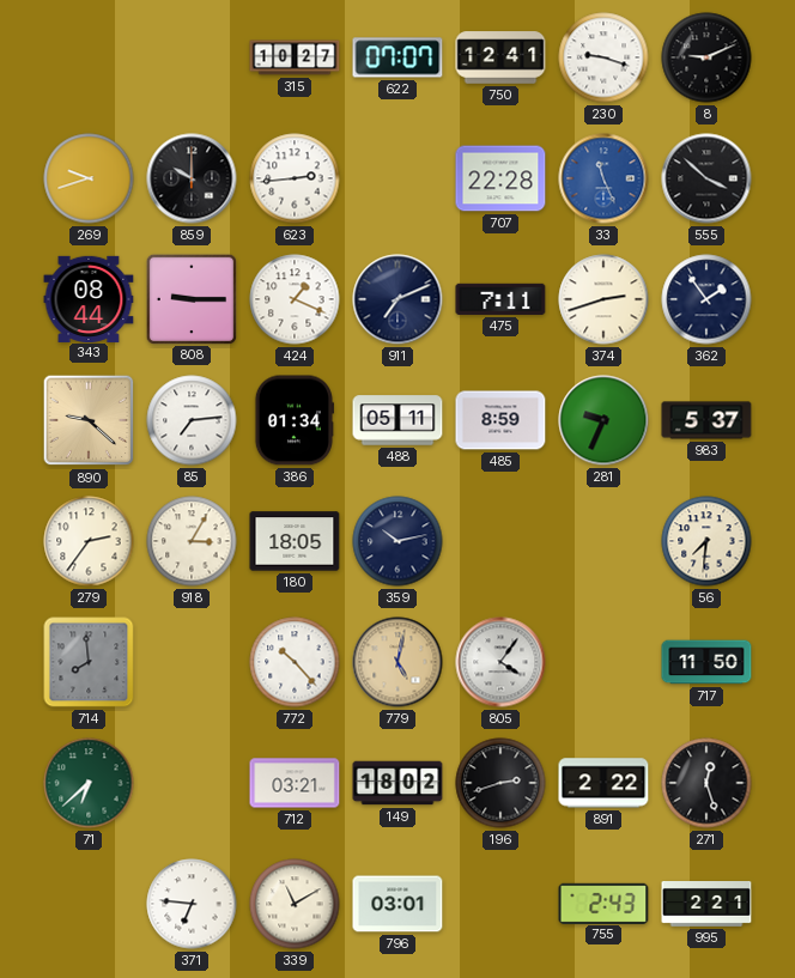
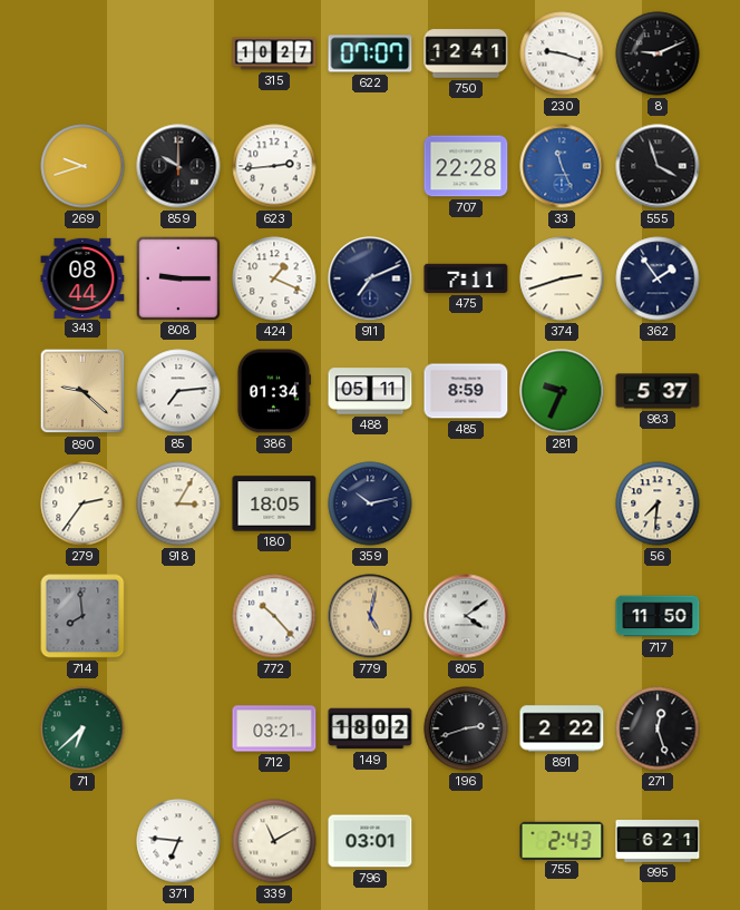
555: 3:52 -> 3:57
805: 4:06 -> 4:09
995: 2:21 -> 6:21
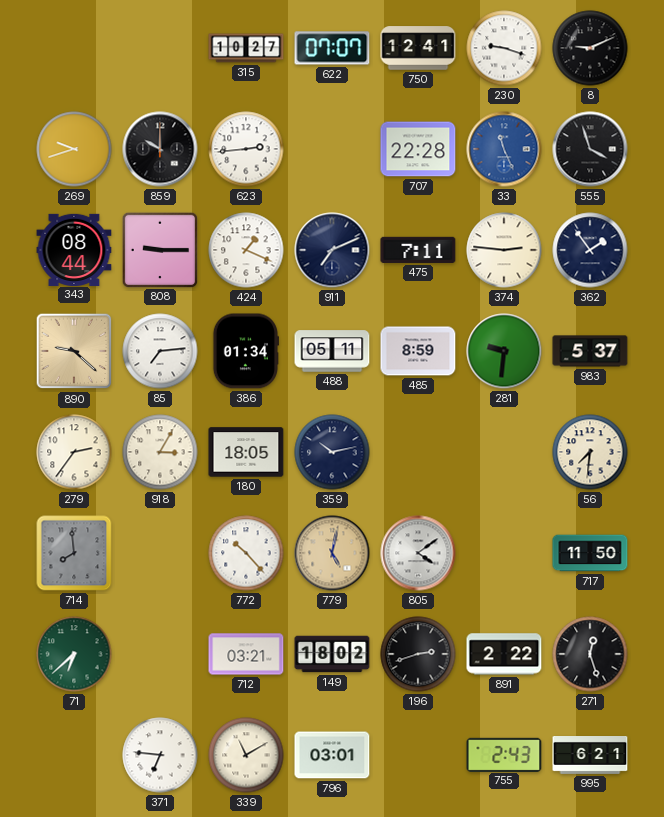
374: 2:42 -> 2:46
281: 9:34 -> 9:31
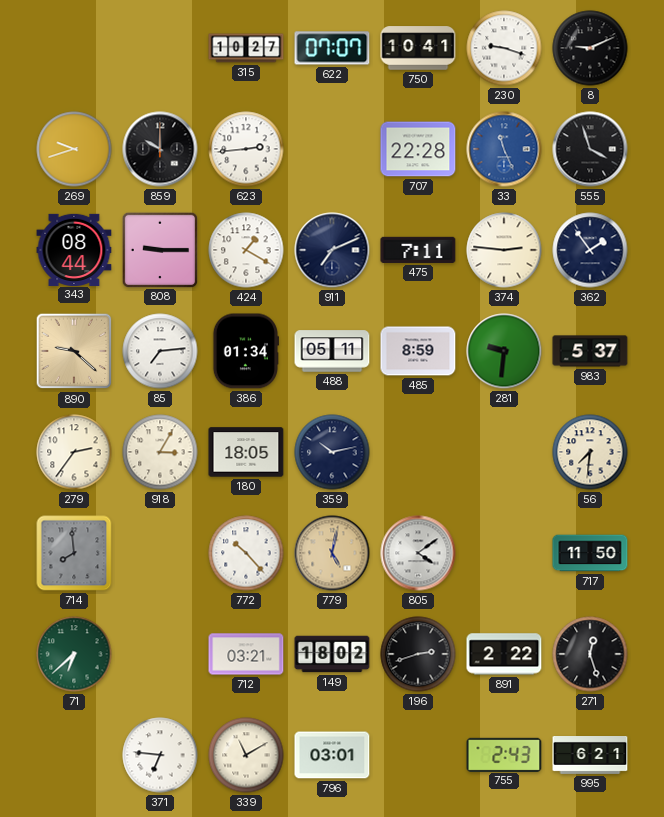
750: 12:41 -> 10:41
424: 1:19 -> 1:20
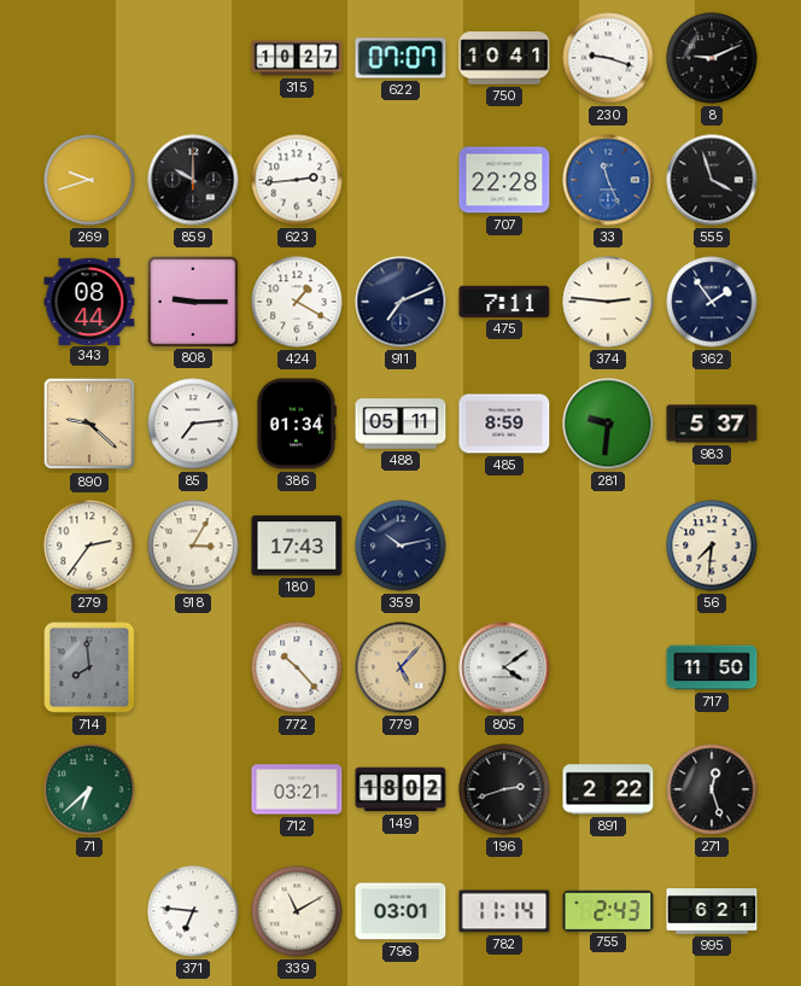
180: 18:05 -> 17:43
779: 5:02 -> 5:07
782: none -> 11:14
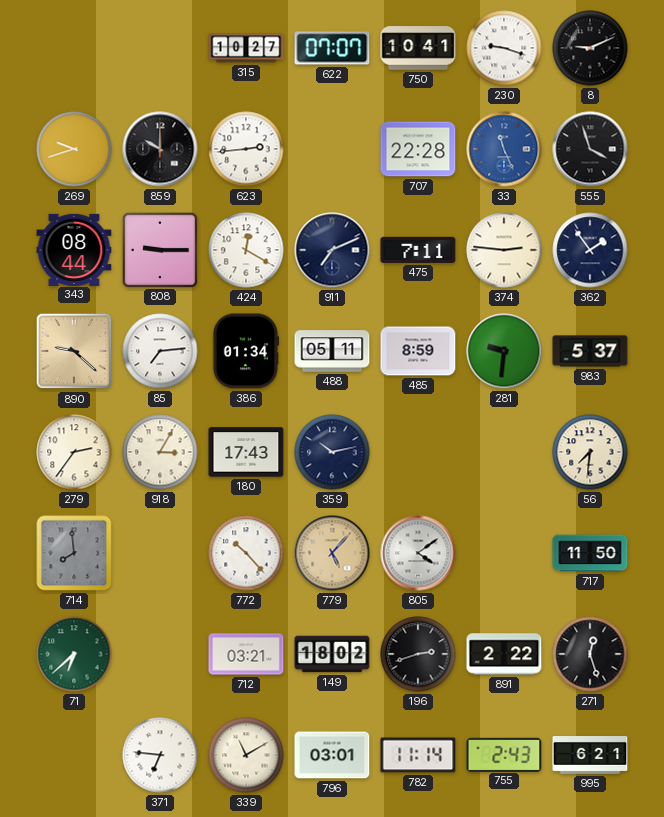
424: 1:20 -> 12:20
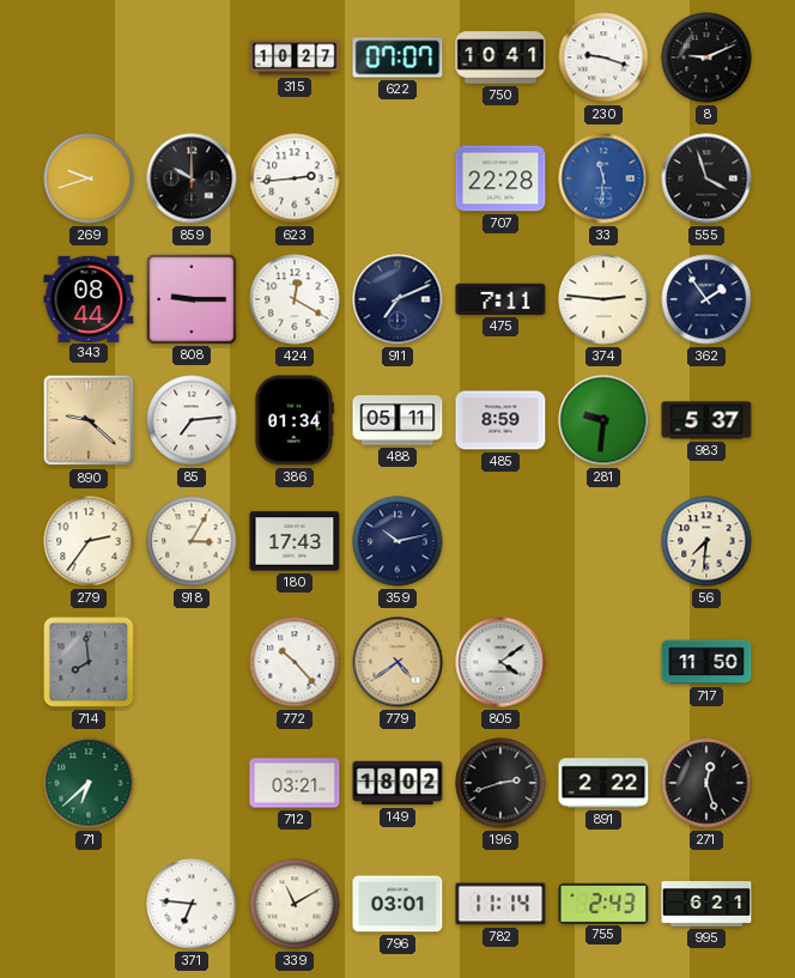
33: 11:26 -> 11:31
779: 5:07 -> 4:39
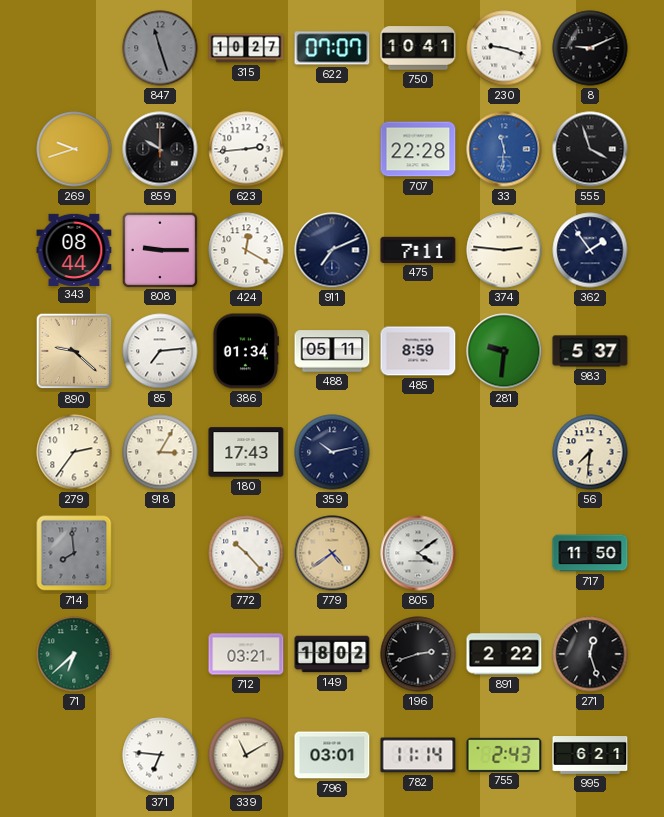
847: none -> 11:27
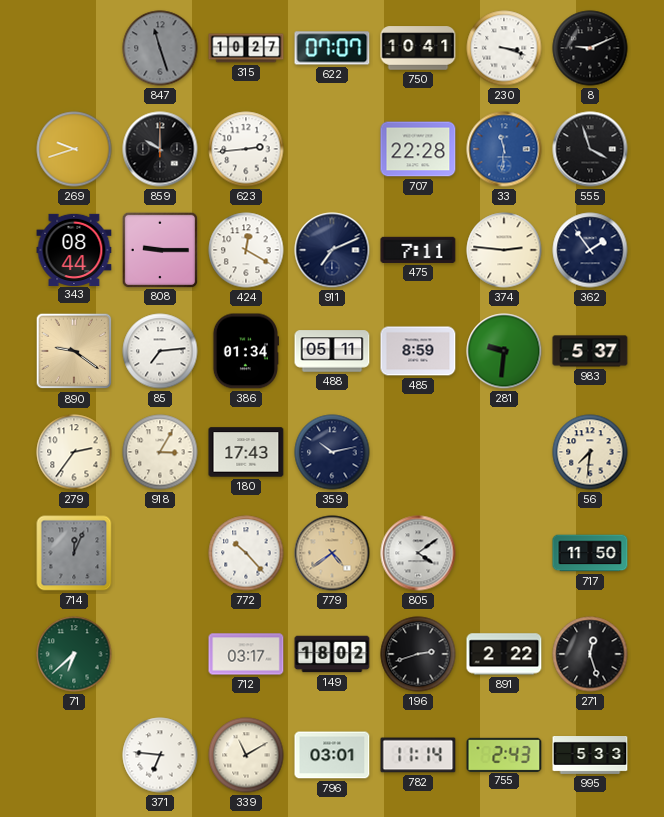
230: 9:18 -> 3:18
890: 9:22 -> 9:21
714: 7:59 -> 12:04
712: 03:21 -> 03:17
995: 6:21 -> 5:33
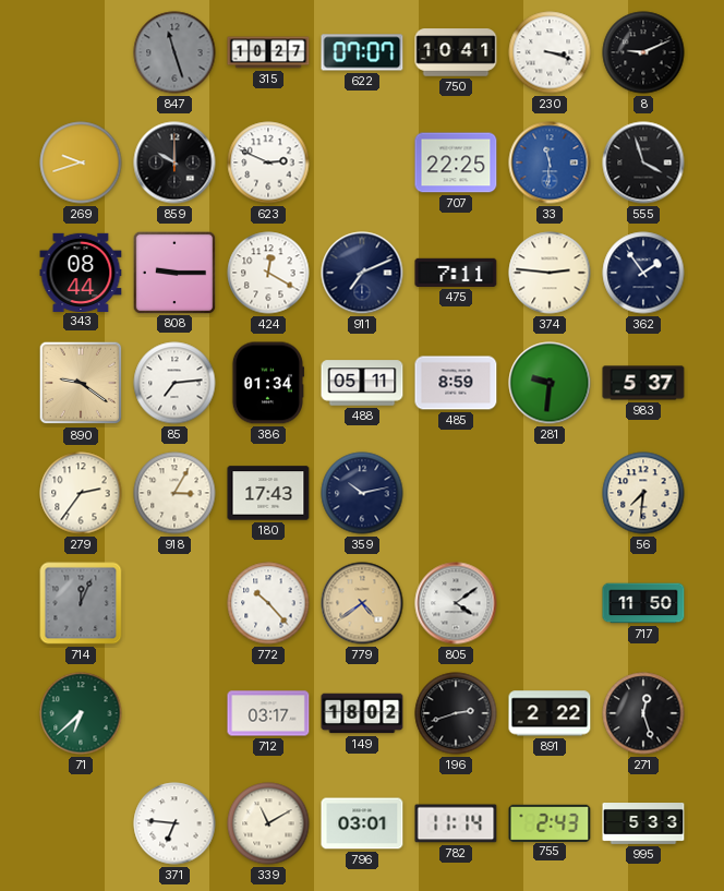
623: 2:44 -> 2:49
707: 22:28 -> 22:25
